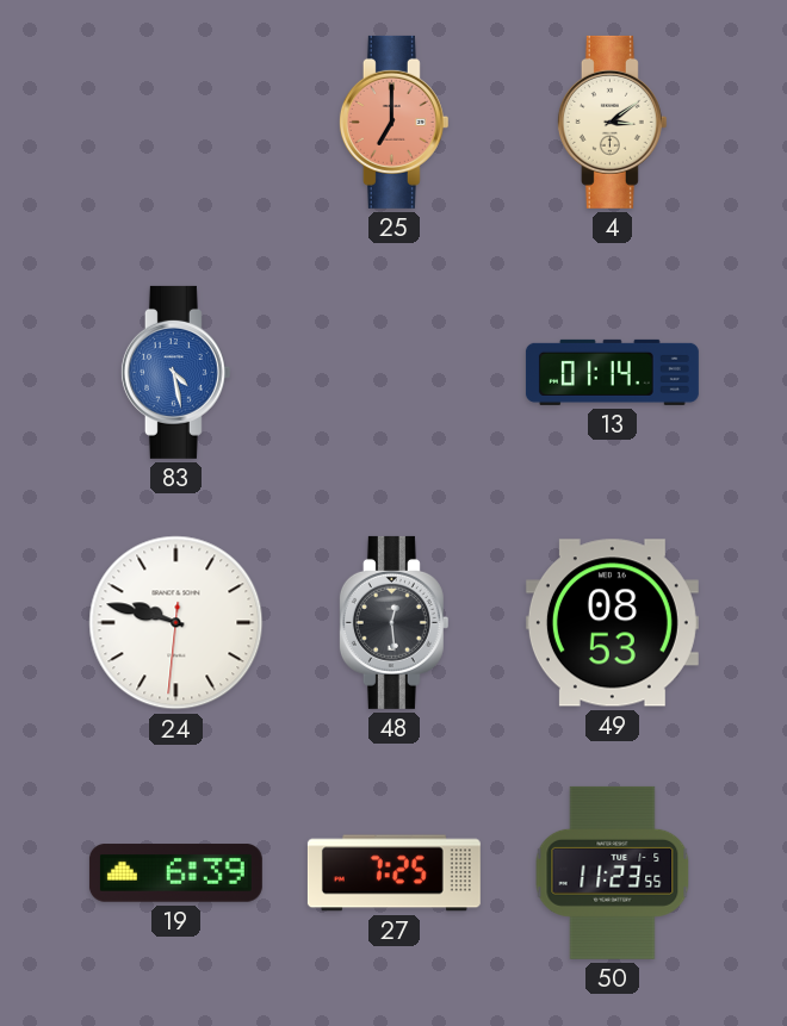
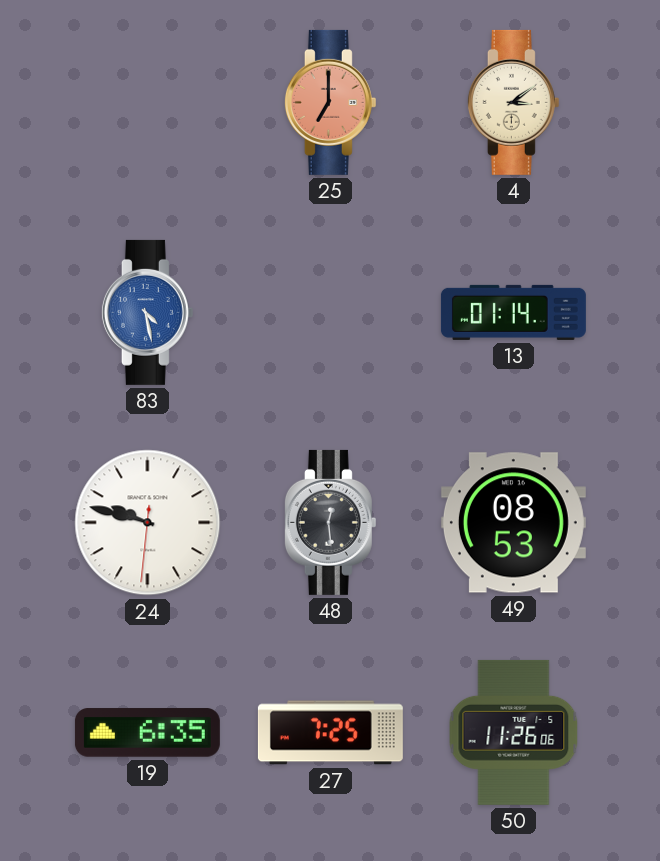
19: 6:39 -> 6:35
50: 11:23 -> 11:26
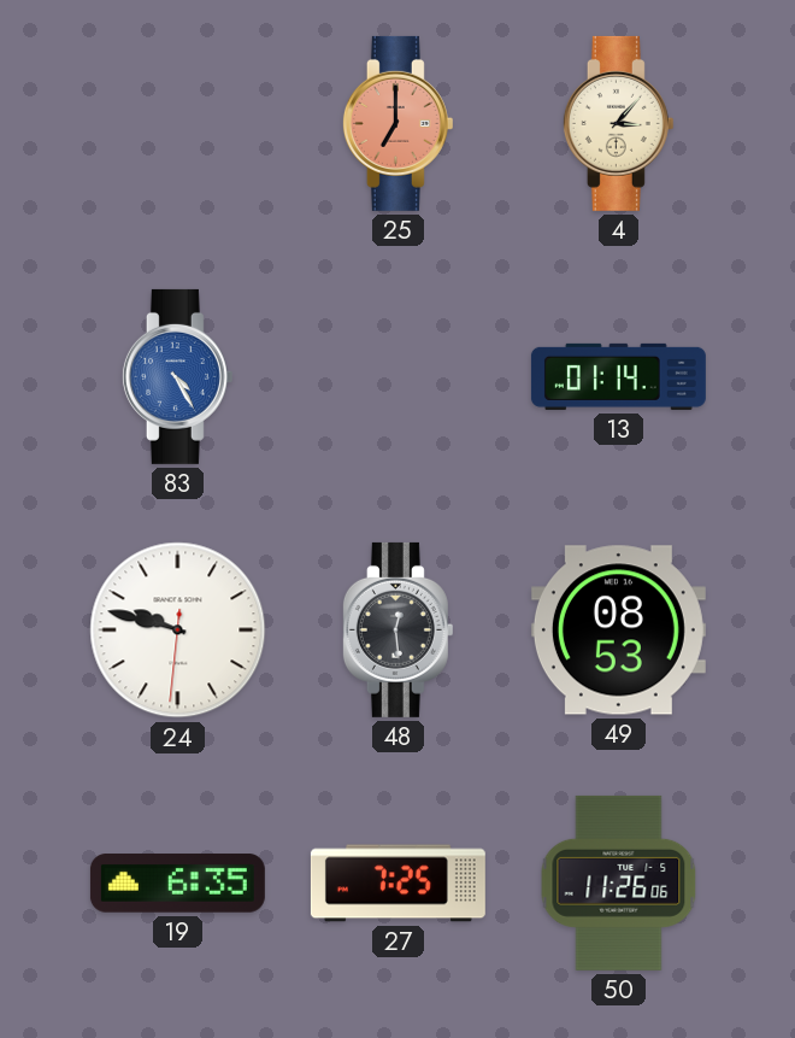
4: 3:09 -> 3:07
83: 4:28 -> 4:25
